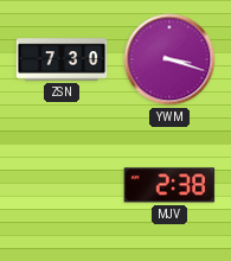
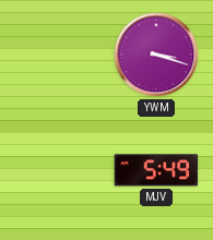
ZSN: 7:30 -> none
MJV: 2:38 -> 5:49
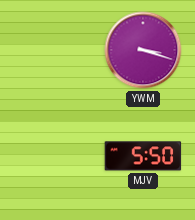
MJV: 5:49 -> 5:50
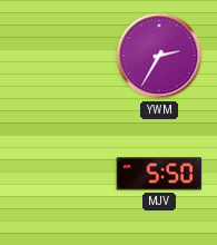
YWM: 3:18 -> 2:35
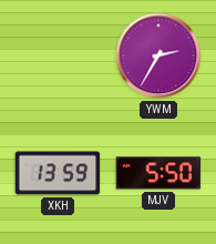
XKH: none -> 13:59
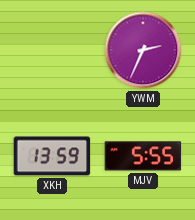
YWM: 2:35 -> 2:34
MJV: 5:50 -> 5:55
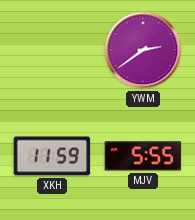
YWM: 2:34 -> 2:39
XKH: 13:59 -> 11:59
